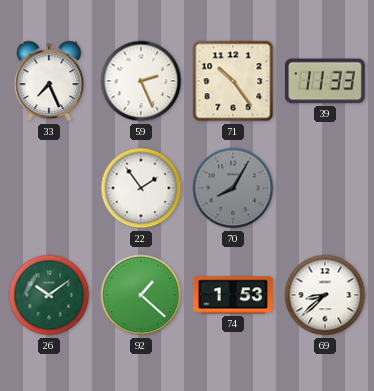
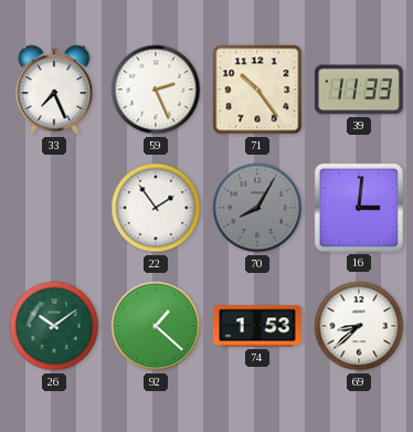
16: none -> 3:01
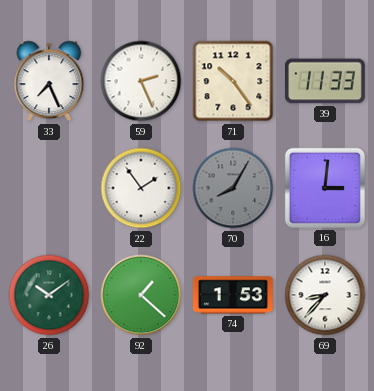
69: 8:38 -> 8:37
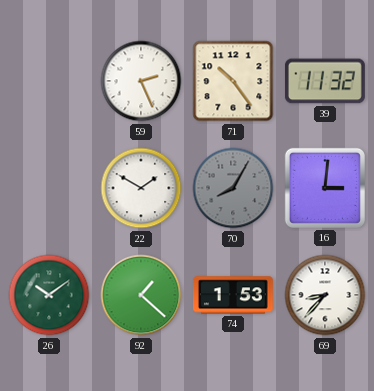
33: 7:26 -> none
39: 11:33 -> 11:32
22: 1:54 -> 1:50
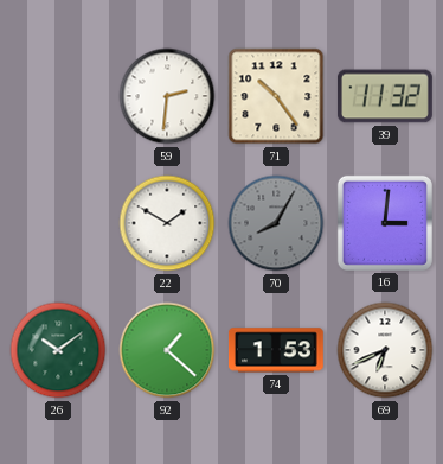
59: 2:26 -> 2:31
69: 8:37 -> 6:41
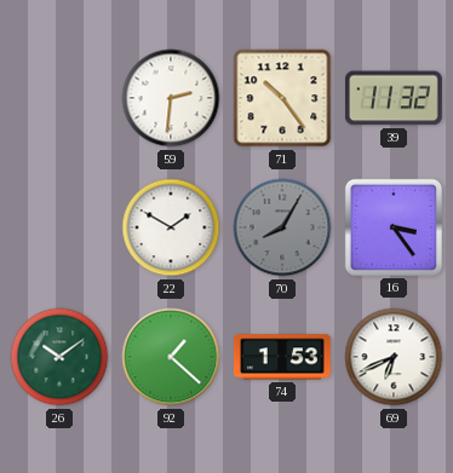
16: 3:01 -> 3:24
